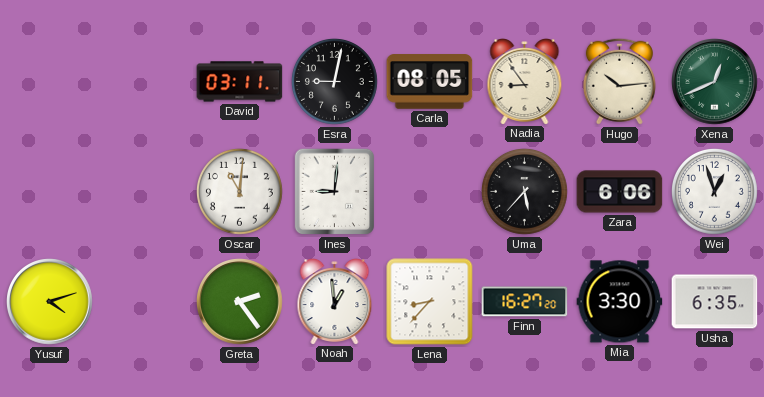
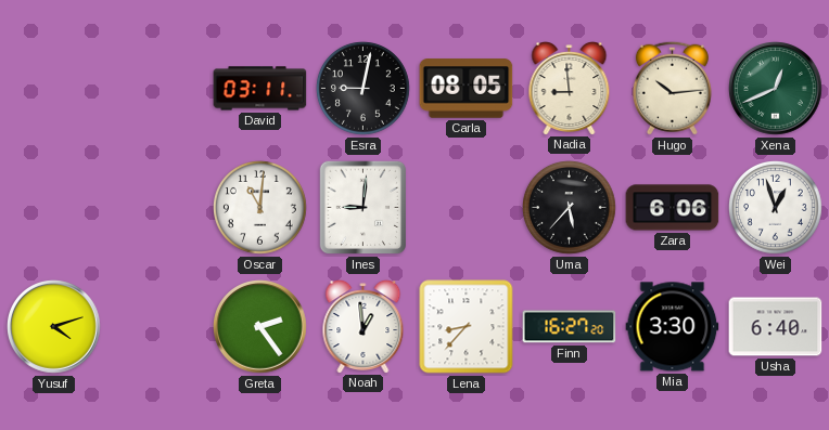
Nadia: 8:54 -> 8:59
Usha: 6:35 -> 6:40
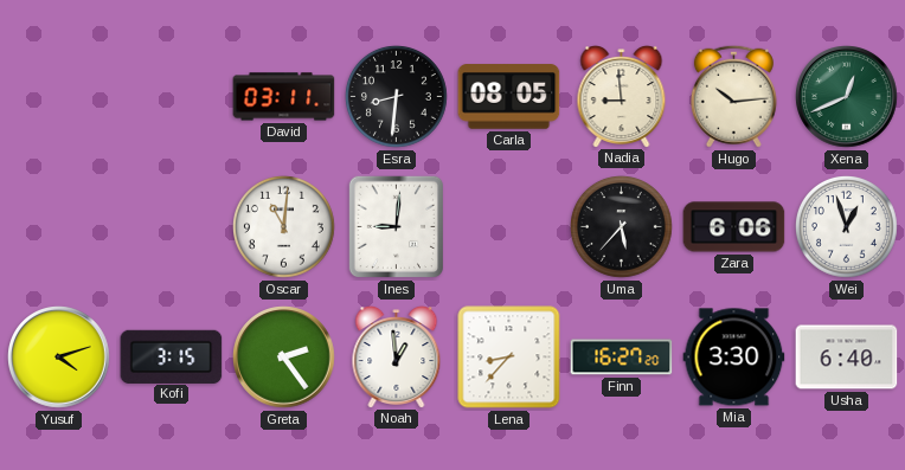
Esra: 9:02 -> 8:31
Kofi: none -> 3:15
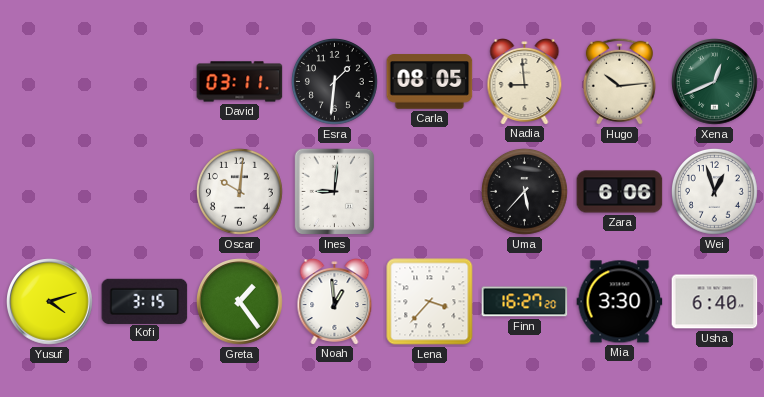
Esra: 8:31 -> 1:31
Oscar: 11:01 -> 10:01
Greta: 2:24 -> 1:24
Lena: 8:37 -> 3:37
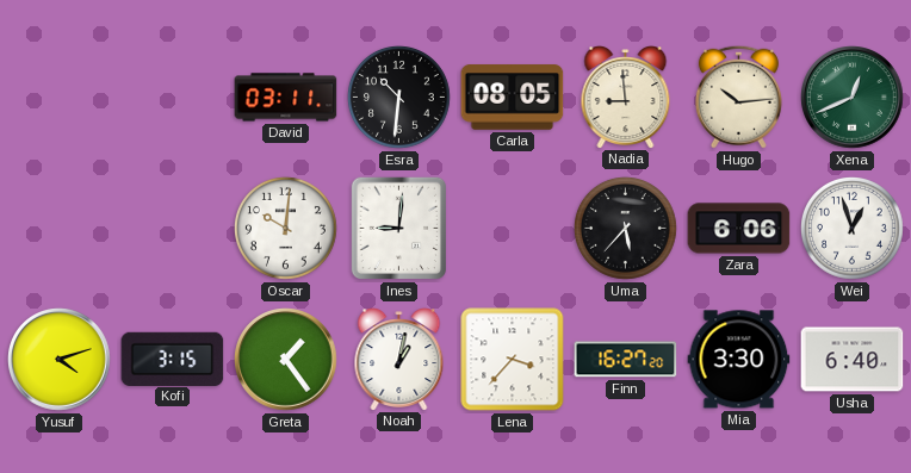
Esra: 1:31 -> 10:31
Noah: 12:59 -> 1:02
